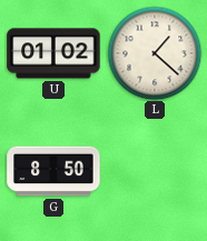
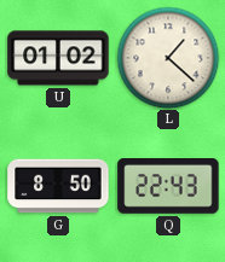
Q: none -> 22:43
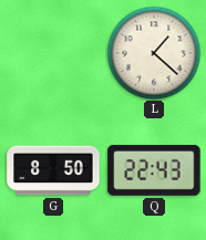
U: 01:02 -> none
